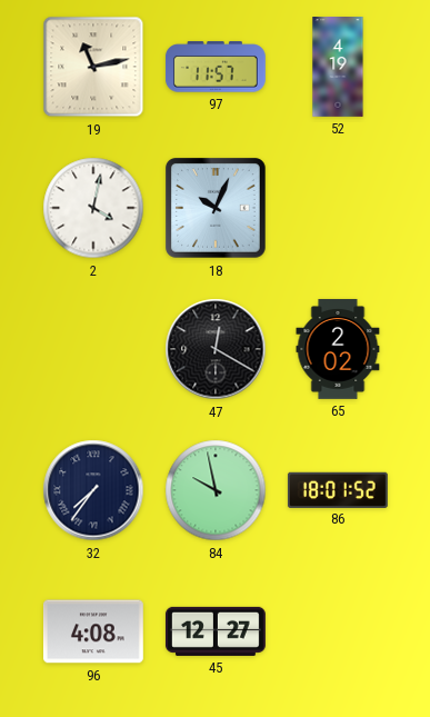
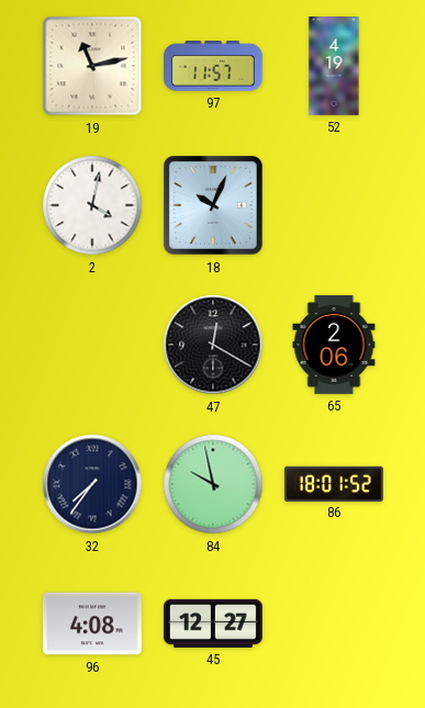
65: 2:02 -> 2:06
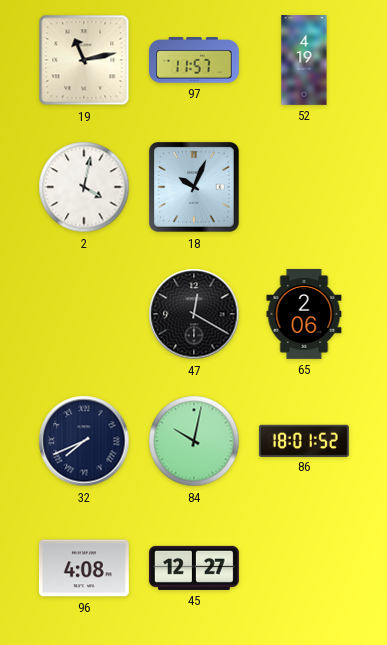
32: 7:36 -> 7:41
84: 9:58 -> 10:02
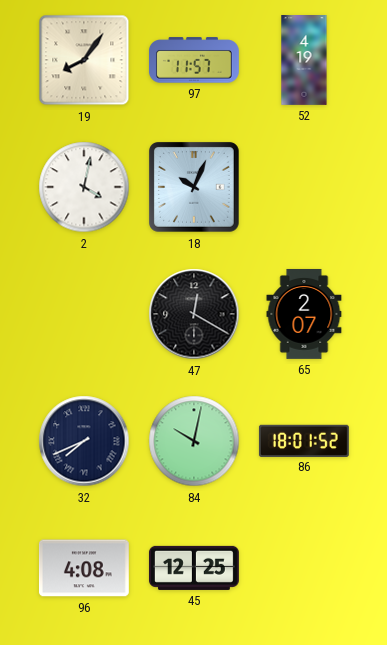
19: 11:13 -> 8:06
65: 2:06 -> 2:07
45: 12:27 -> 12:25
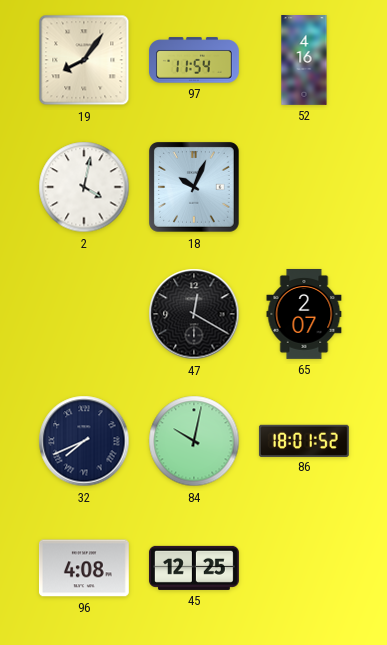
97: 11:57 -> 11:54
52: 4:19 -> 4:16
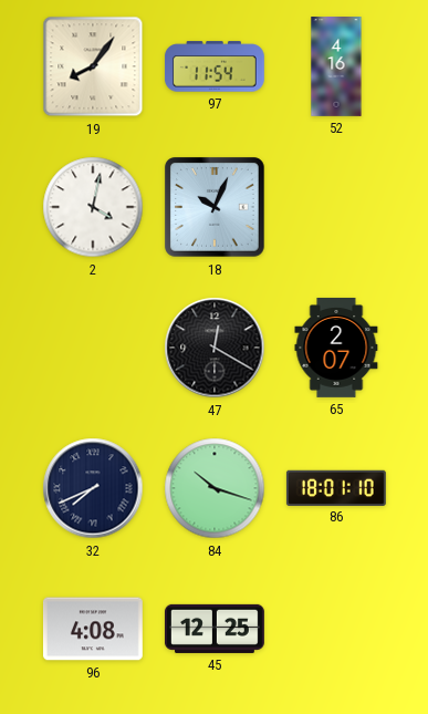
84: 10:02 -> 10:18
86: 18:01:52 -> 18:01:10
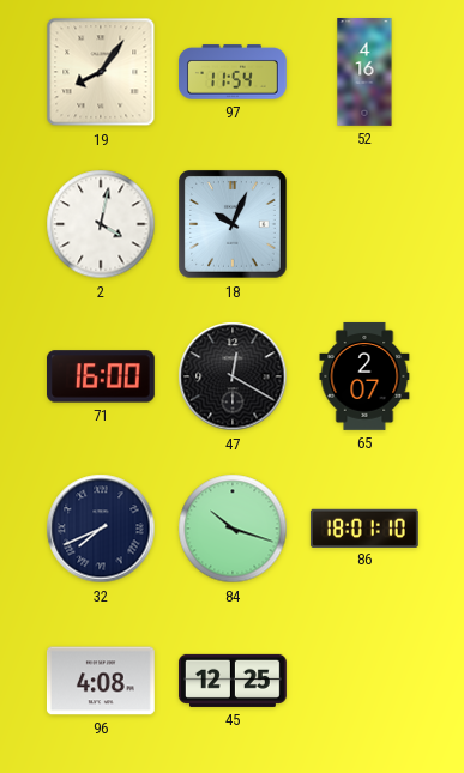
71: none -> 16:00
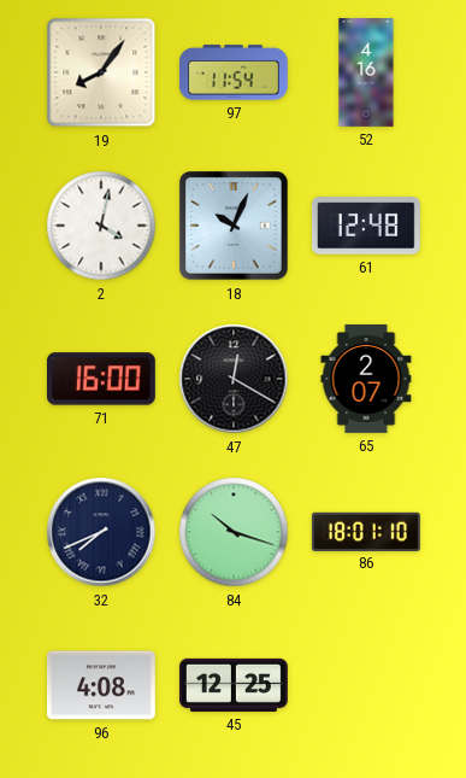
61: none -> 12:48
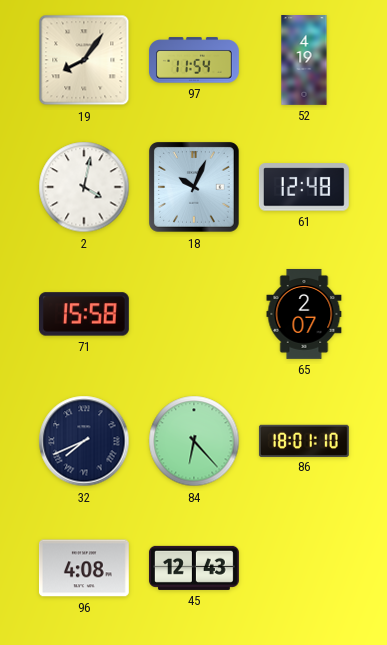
52: 4:16 -> 4:19
71: 16:00 -> 15:58
47: 12:20 -> none
84: 10:18 -> 6:23
45: 12:25 -> 12:43
